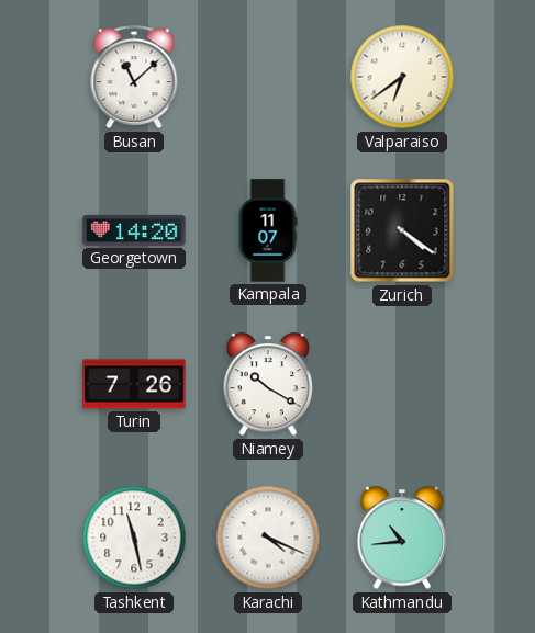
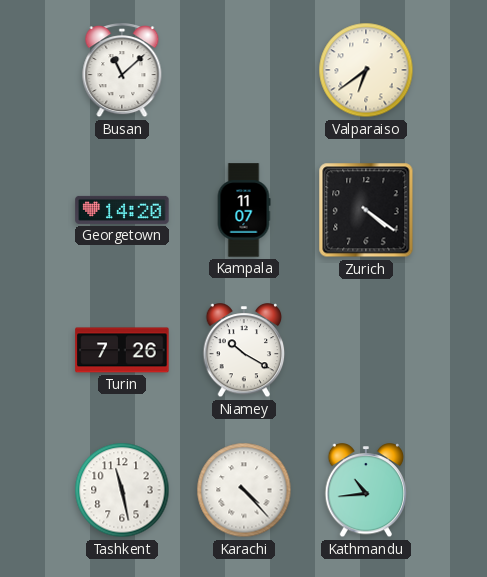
Karachi: 4:19 -> 4:23
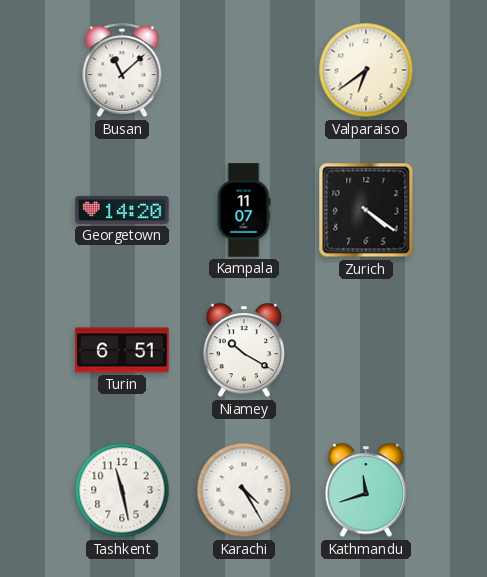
Turin: 7:26 -> 6:51
Karachi: 4:23 -> 4:25
Kathmandu: 10:44 -> 11:42
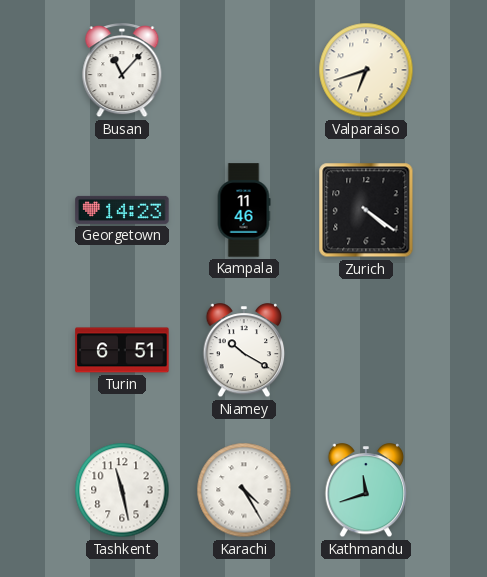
Busan: 11:08 -> 11:07
Valparaiso: 6:39 -> 6:42
Georgetown: 14:20 -> 14:23
Kampala: 11:07 -> 11:46
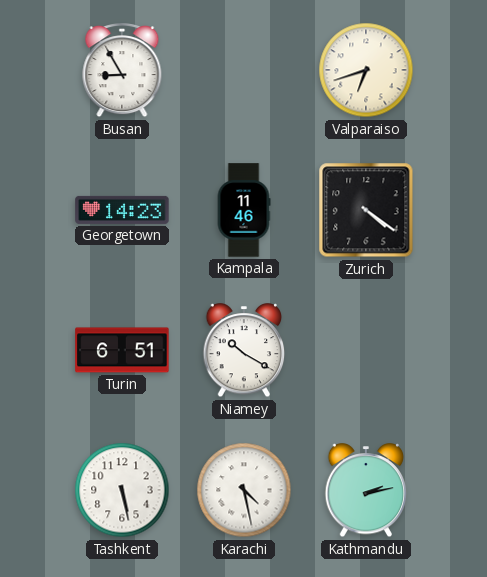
Busan: 11:07 -> 8:55
Tashkent: 11:28 -> 5:28
Karachi: 4:25 -> 4:28
Kathmandu: 11:42 -> 2:13
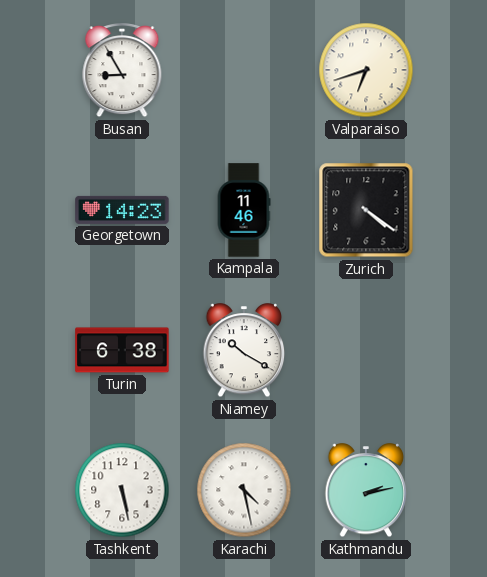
Turin: 6:51 -> 6:38
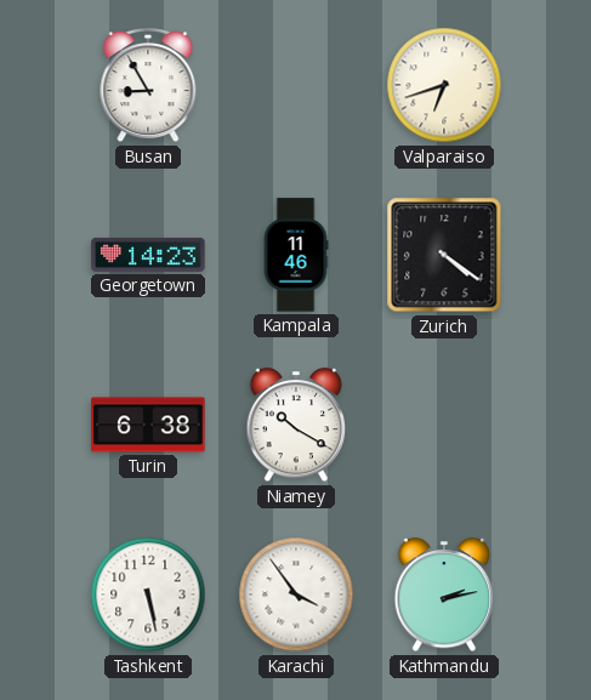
Karachi: 4:28 -> 3:54
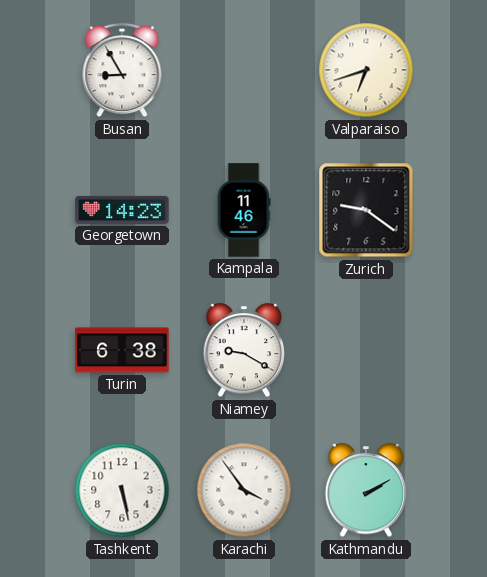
Zurich: 4:21 -> 9:21
Niamey: 10:20 -> 9:20
Kathmandu: 2:13 -> 2:10
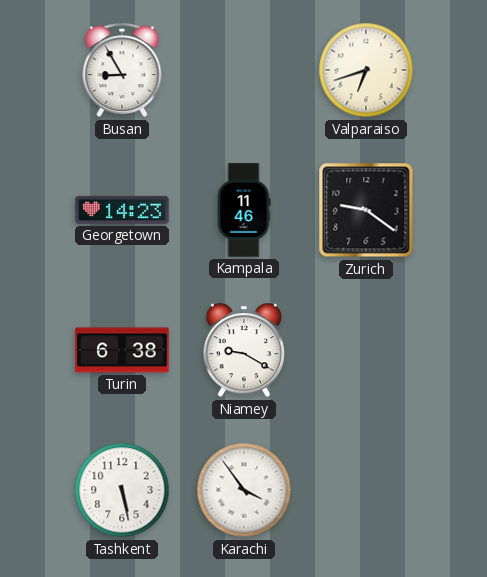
Kathmandu: 2:10 -> none
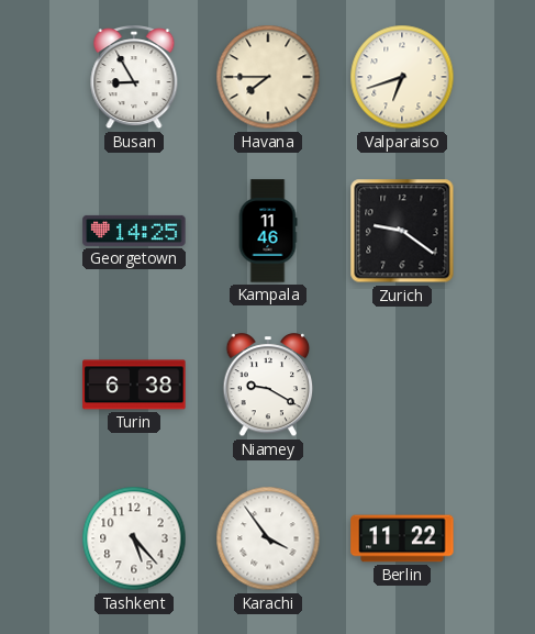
Havana: none -> 7:45
Georgetown: 14:23 -> 14:25
Tashkent: 5:28 -> 5:23
Berlin: none -> 11:22
